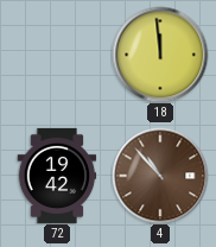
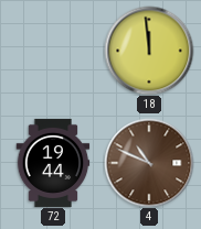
72: 19:42 -> 19:44
4: 10:53 -> 10:49
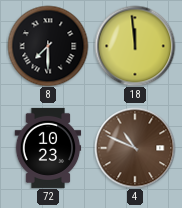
8: none -> 7:30
72: 19:44 -> 10:23
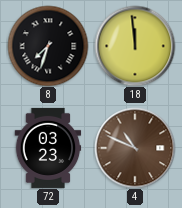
8: 7:30 -> 7:33
72: 10:23 -> 03:23
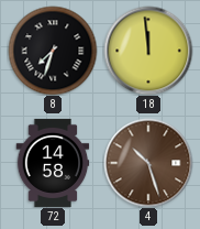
72: 03:23 -> 14:58
4: 10:49 -> 10:27
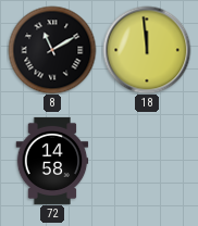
8: 7:33 -> 11:10
4: 10:27 -> none
